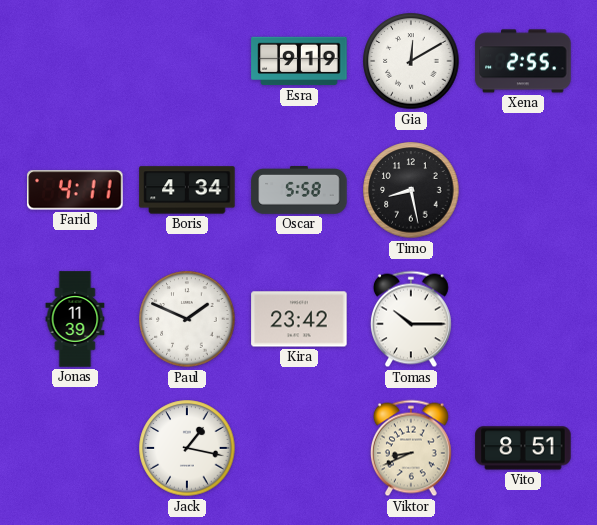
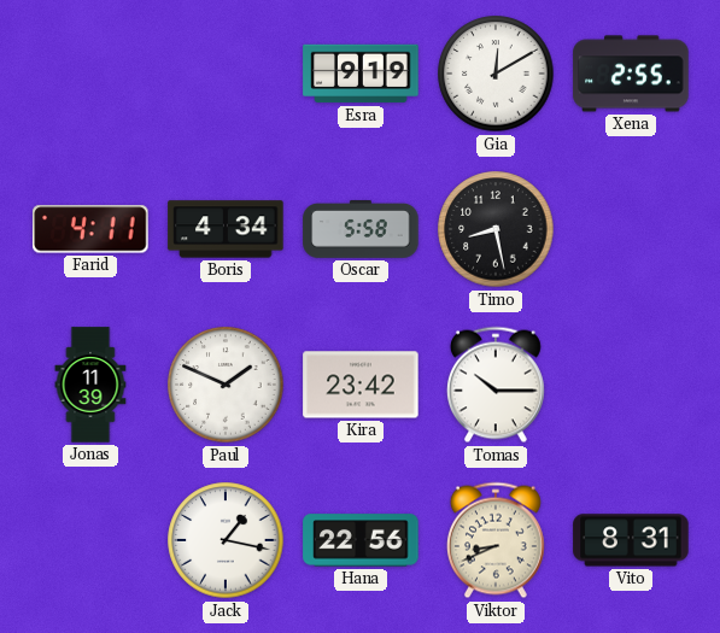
Hana: none -> 22:56
Vito: 8:51 -> 8:31
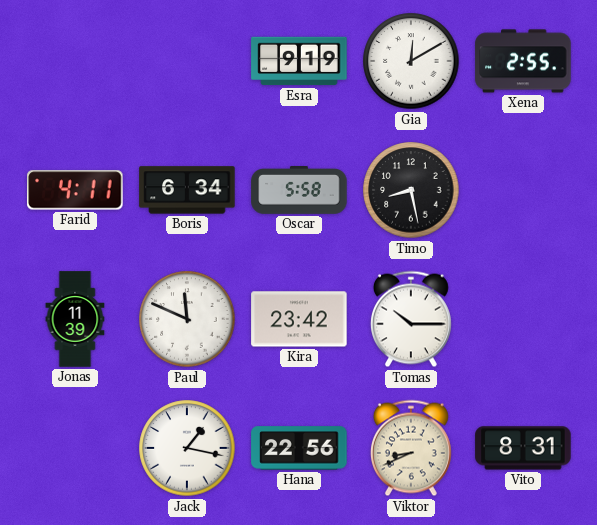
Boris: 4:34 -> 6:34
Paul: 1:49 -> 11:49
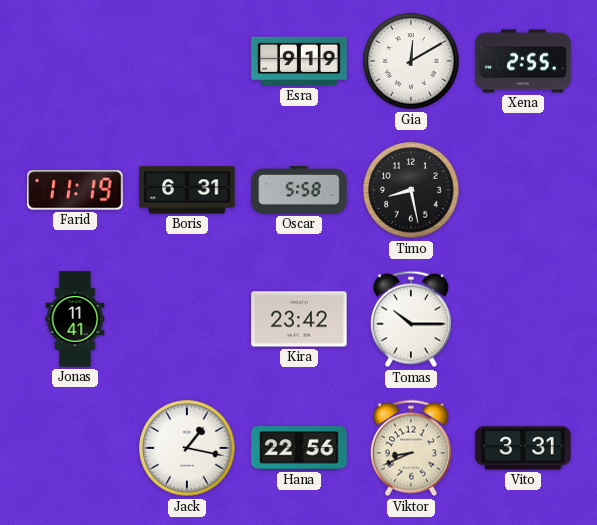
Farid: 4:11 -> 11:19
Boris: 6:34 -> 6:31
Jonas: 11:39 -> 11:41
Paul: 11:49 -> none
Vito: 8:31 -> 3:31
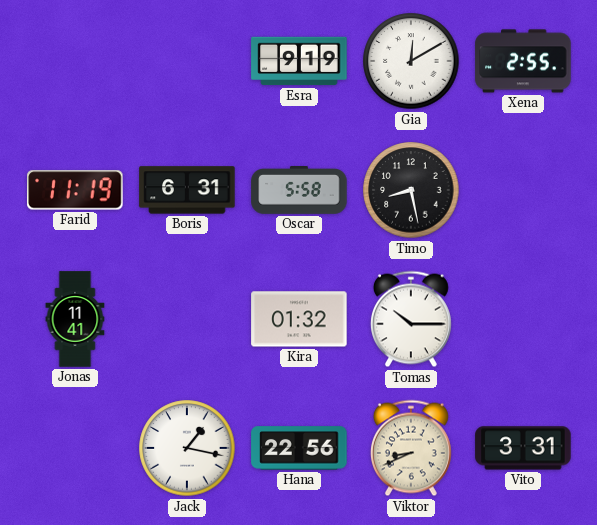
Kira: 23:42 -> 01:32
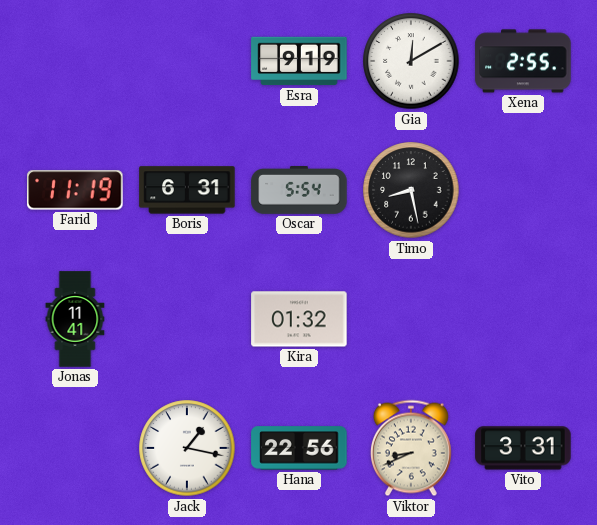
Oscar: 5:58 -> 5:54
Tomas: 10:15 -> none
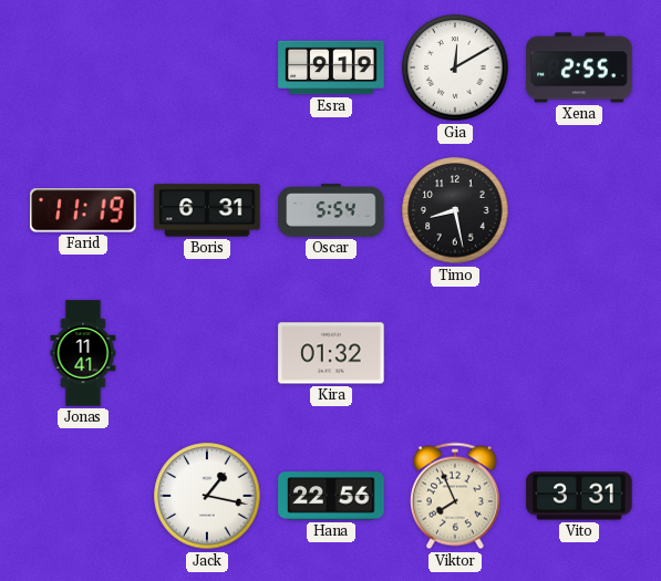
Viktor: 8:41 -> 7:56
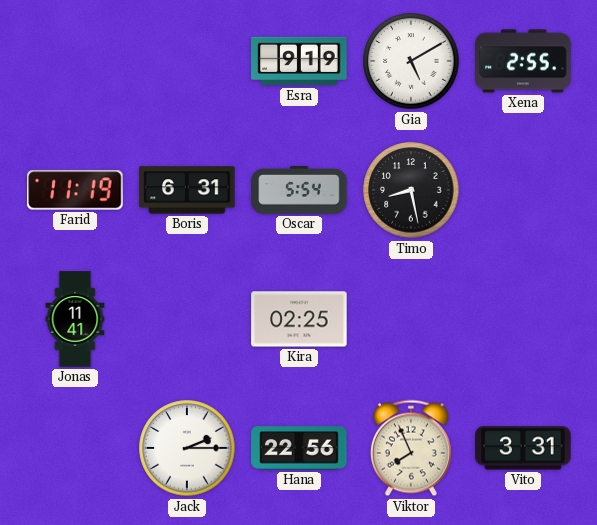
Gia: 12:10 -> 5:10
Kira: 01:32 -> 02:25
Jack: 1:17 -> 2:15
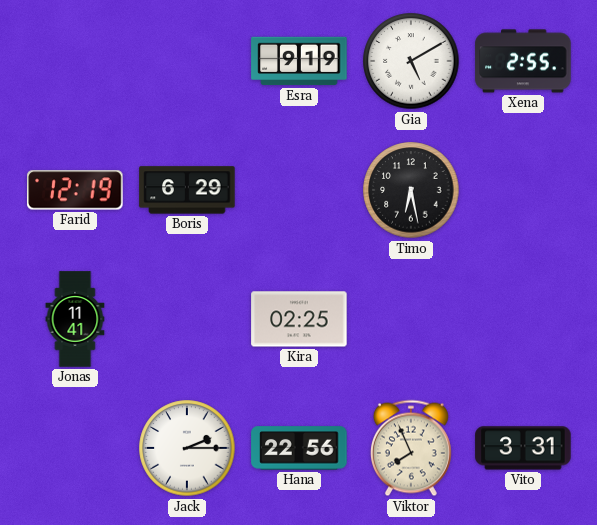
Farid: 11:19 -> 12:19
Boris: 6:31 -> 6:29
Oscar: 5:54 -> none
Timo: 8:28 -> 6:28
